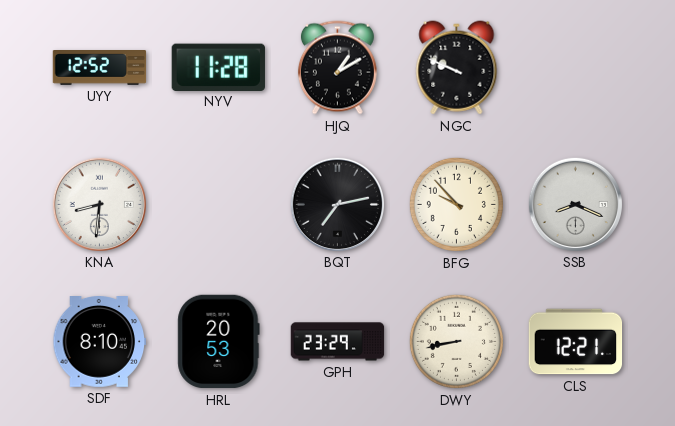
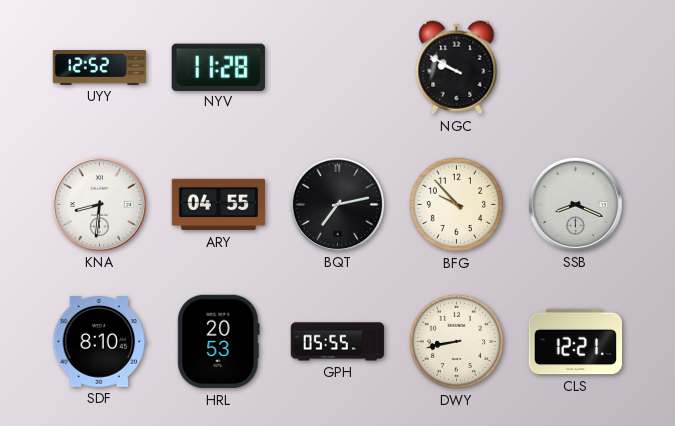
HJQ: 1:10 -> none
NGC: 9:49 -> 9:50
ARY: none -> 04:55
GPH: 23:29 -> 05:55
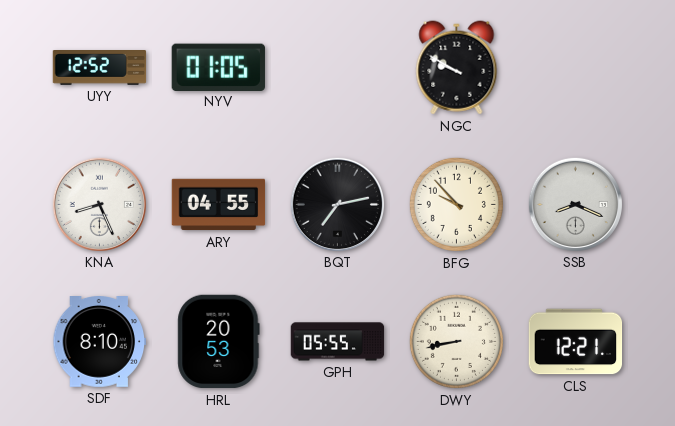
NYV: 11:28 -> 01:05
KNA: 8:31 -> 8:26
